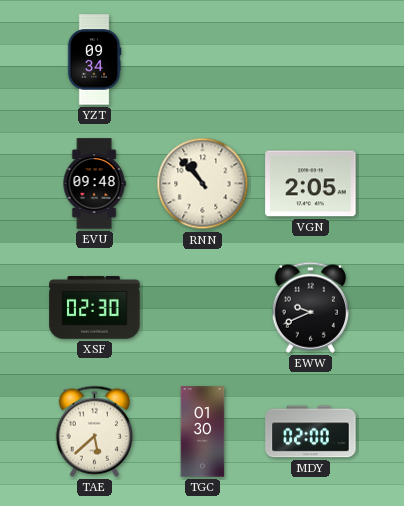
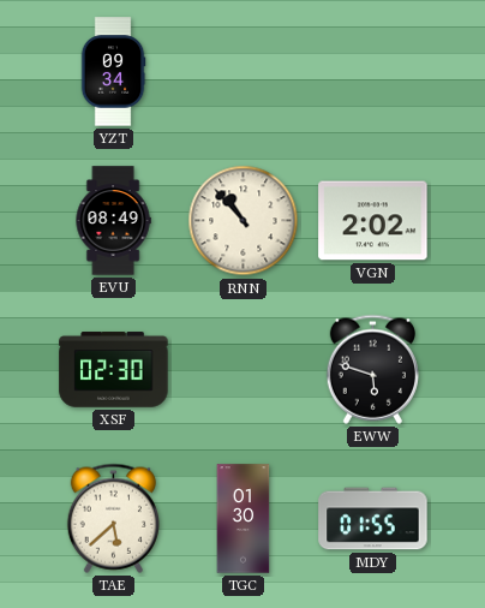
EVU: 09:48 -> 08:49
VGN: 2:05 -> 2:02
EWW: 9:41 -> 5:48
MDY: 02:00 -> 01:55
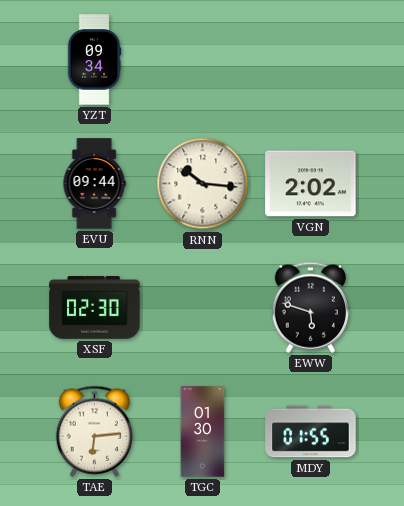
EVU: 08:49 -> 09:44
RNN: 10:53 -> 10:16
TAE: 5:38 -> 6:14
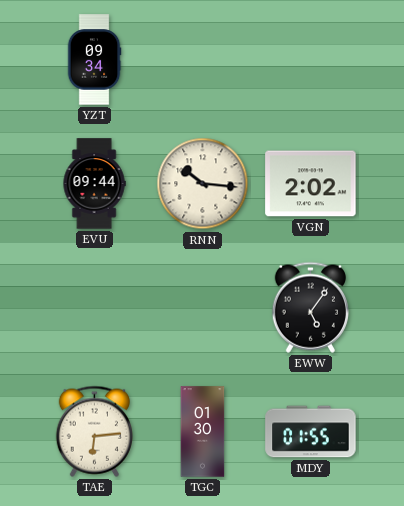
XSF: 02:30 -> none
EWW: 5:48 -> 5:06
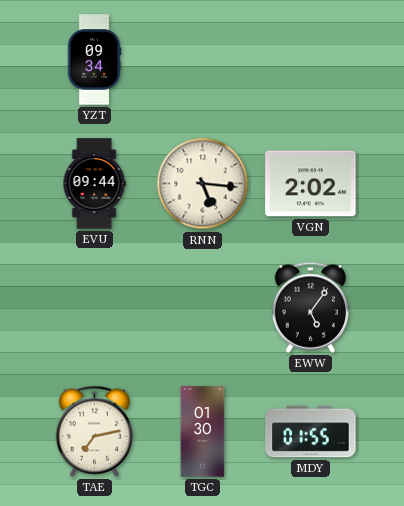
RNN: 10:16 -> 5:16
TAE: 6:14 -> 7:13
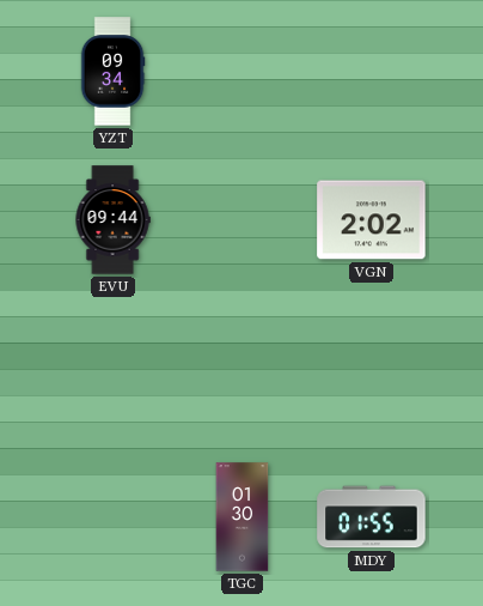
RNN: 5:16 -> none
EWW: 5:06 -> none
TAE: 7:13 -> none
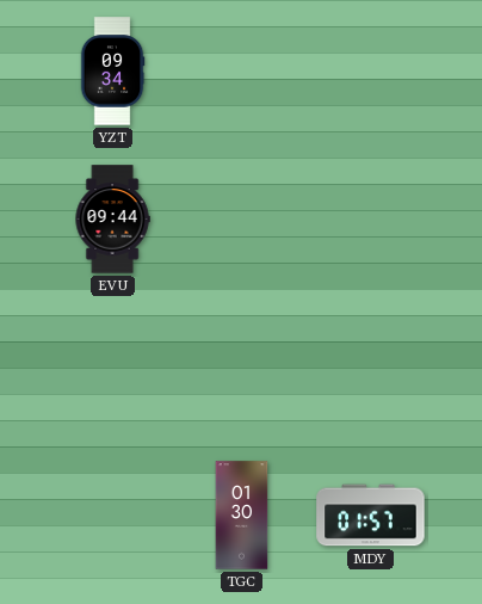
VGN: 2:02 -> none
MDY: 01:55 -> 01:57
